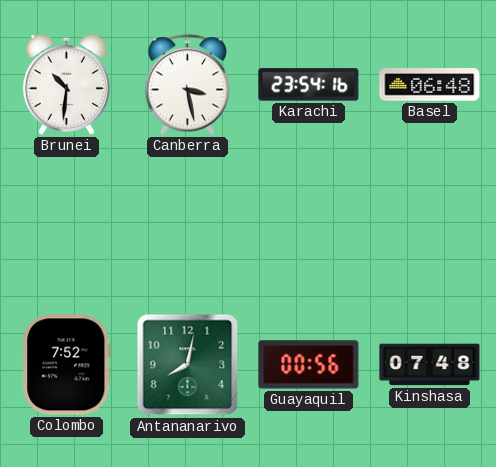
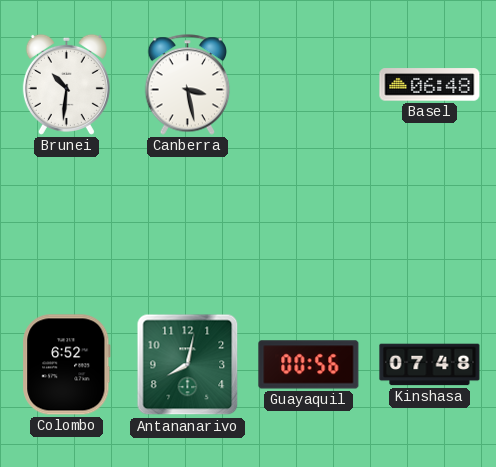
Karachi: 23:54 -> none
Colombo: 7:52 -> 6:52
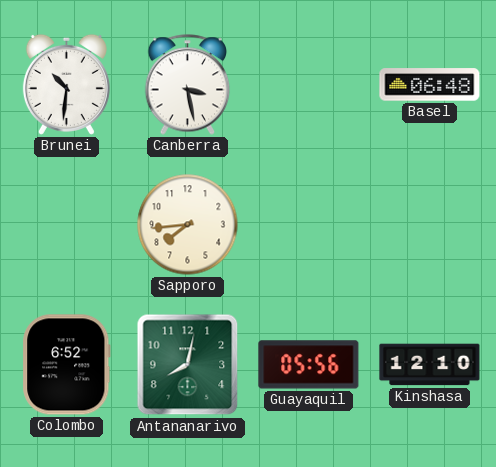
Sapporo: none -> 7:44
Guayaquil: 00:56 -> 05:56
Kinshasa: 07:48 -> 12:10
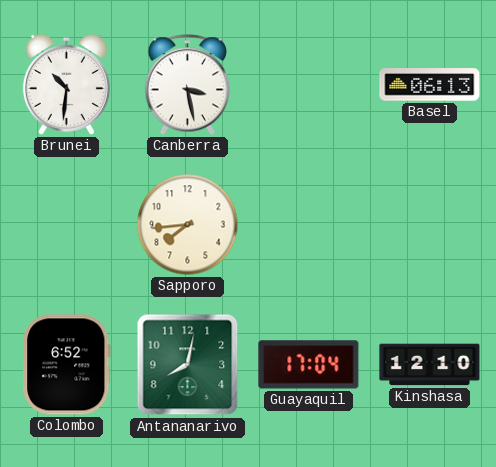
Basel: 06:48 -> 06:13
Guayaquil: 05:56 -> 17:04
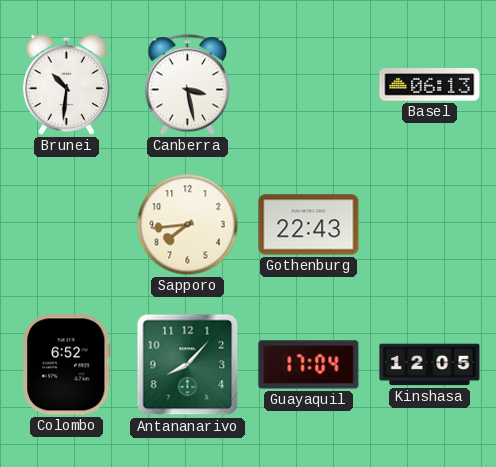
Gothenburg: none -> 22:43
Antananarivo: 8:02 -> 8:07
Kinshasa: 12:10 -> 12:05
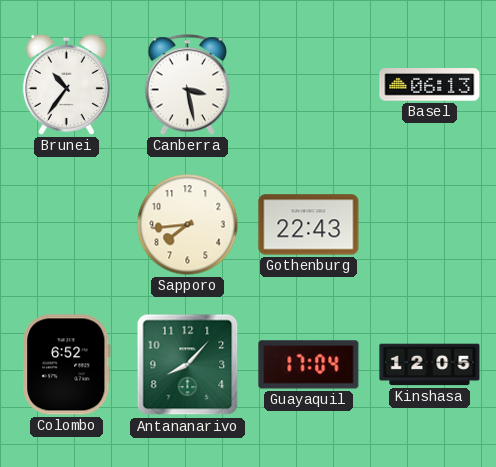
Brunei: 10:31 -> 10:36
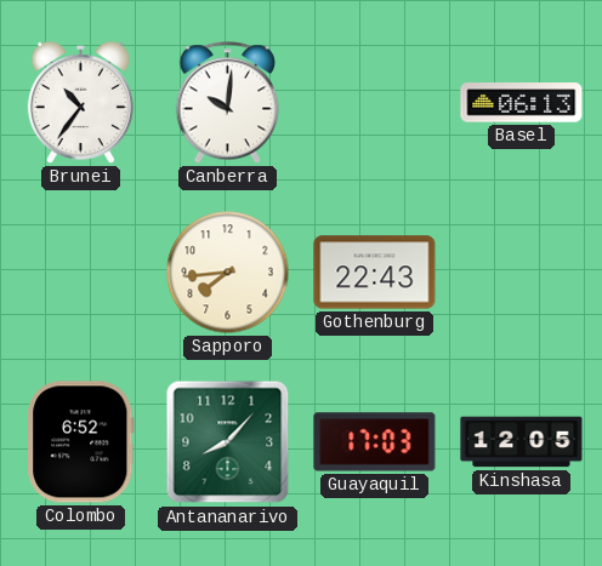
Canberra: 3:28 -> 10:01
Guayaquil: 17:04 -> 17:03
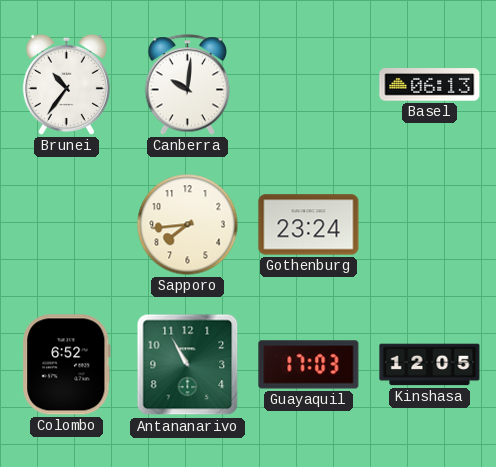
Gothenburg: 22:43 -> 23:24
Antananarivo: 8:07 -> 10:55
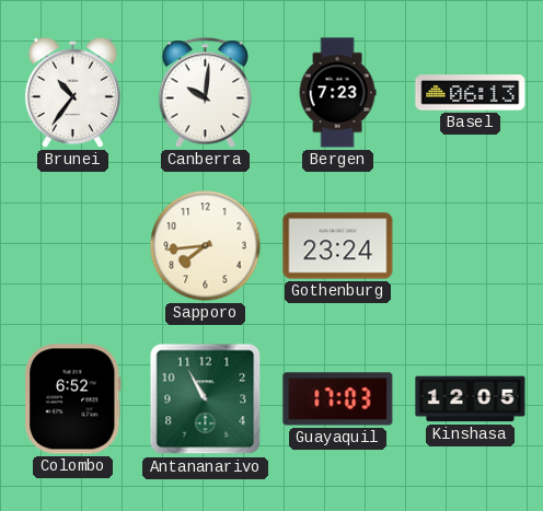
Bergen: none -> 7:23
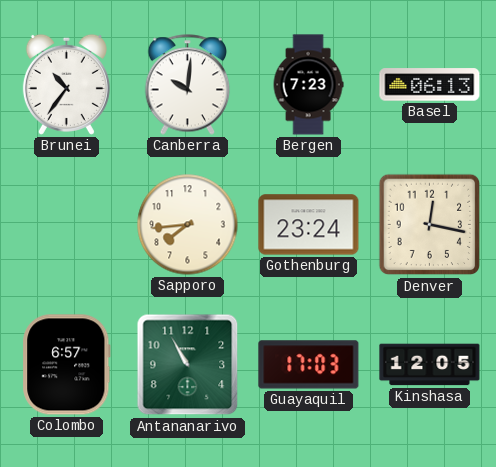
Denver: none -> 12:17
Colombo: 6:52 -> 6:57
